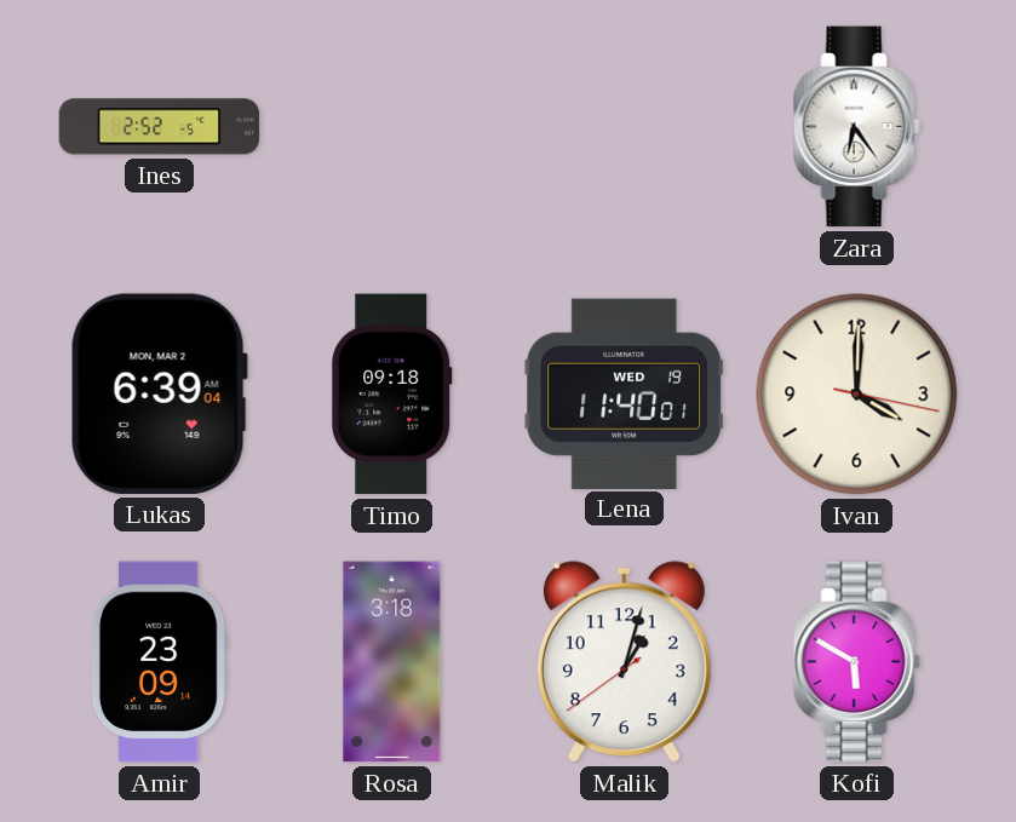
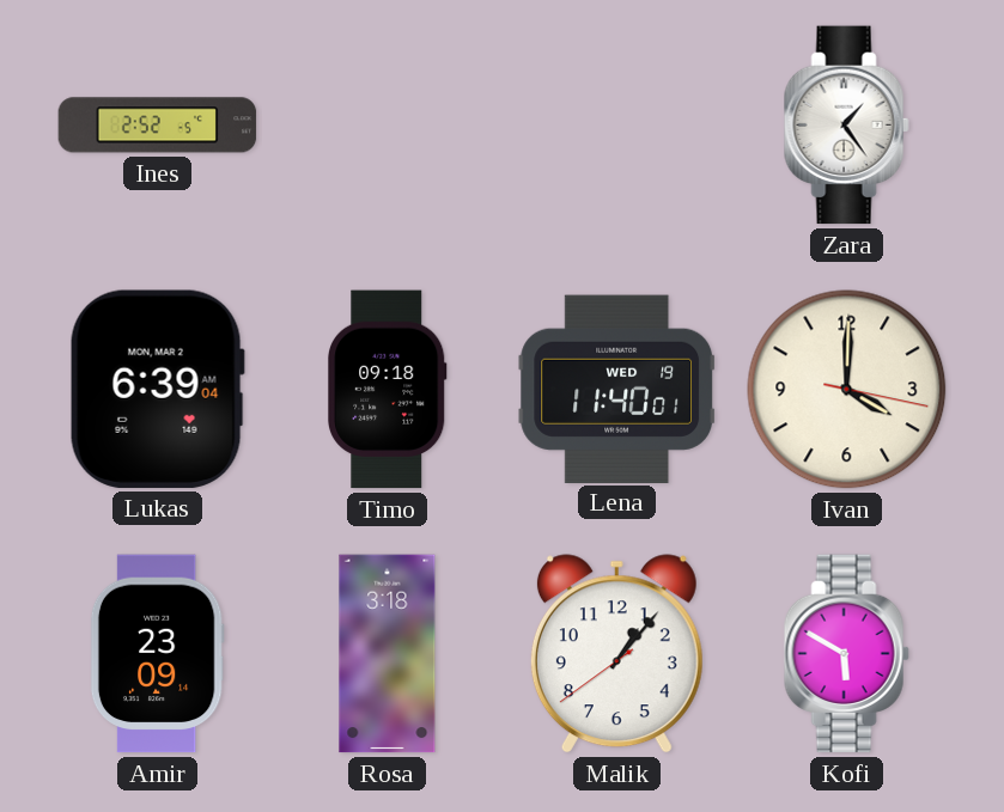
Zara: 6:24 -> 1:24
Malik: 1:02 -> 1:06
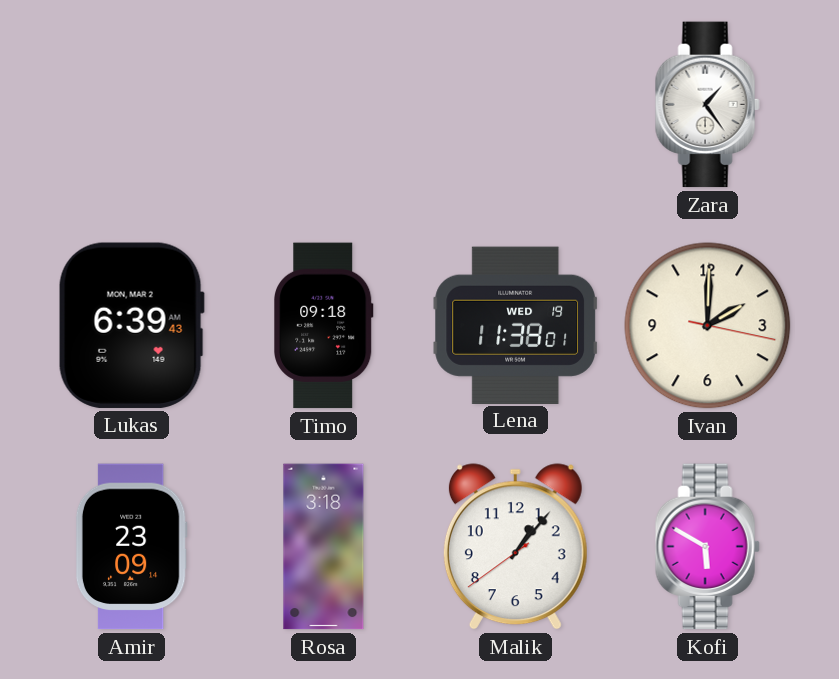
Ines: 2:52 -> none
Lukas: 6:39:04 -> 6:39:43
Lena: 11:40 -> 11:38
Ivan: 4:00 -> 2:00
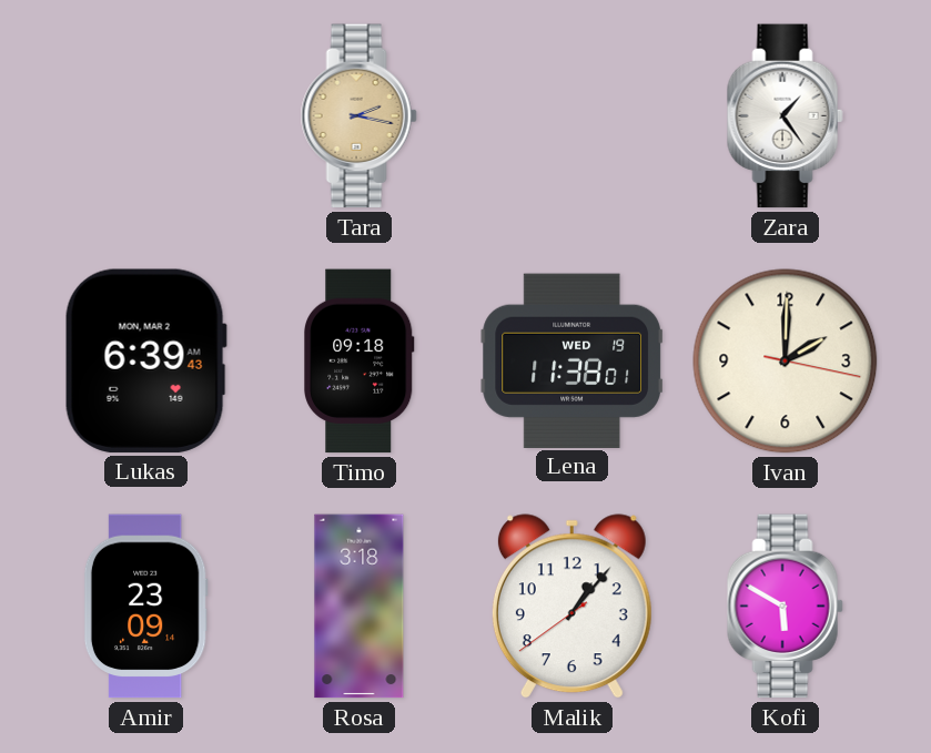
Tara: none -> 2:17
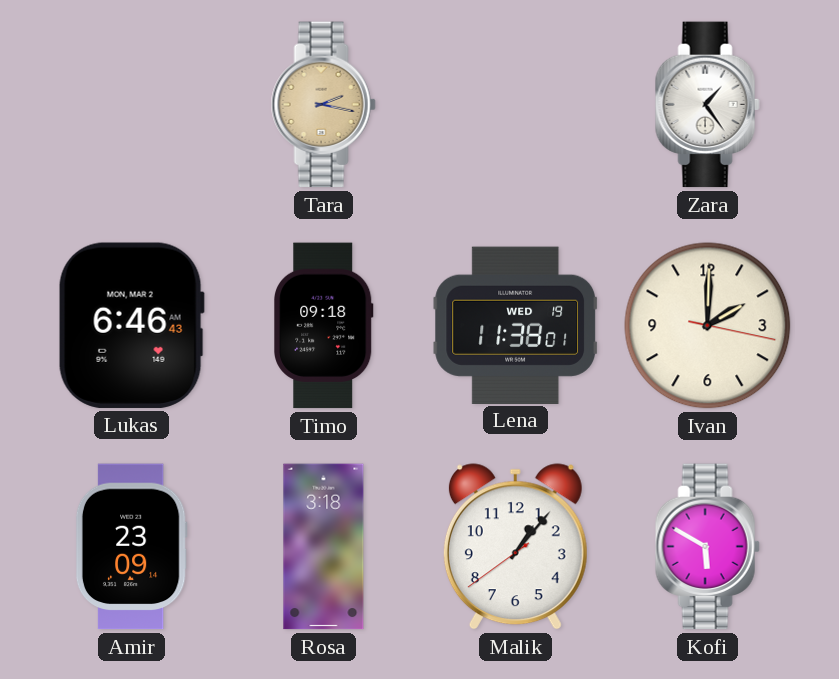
Lukas: 6:39 -> 6:46
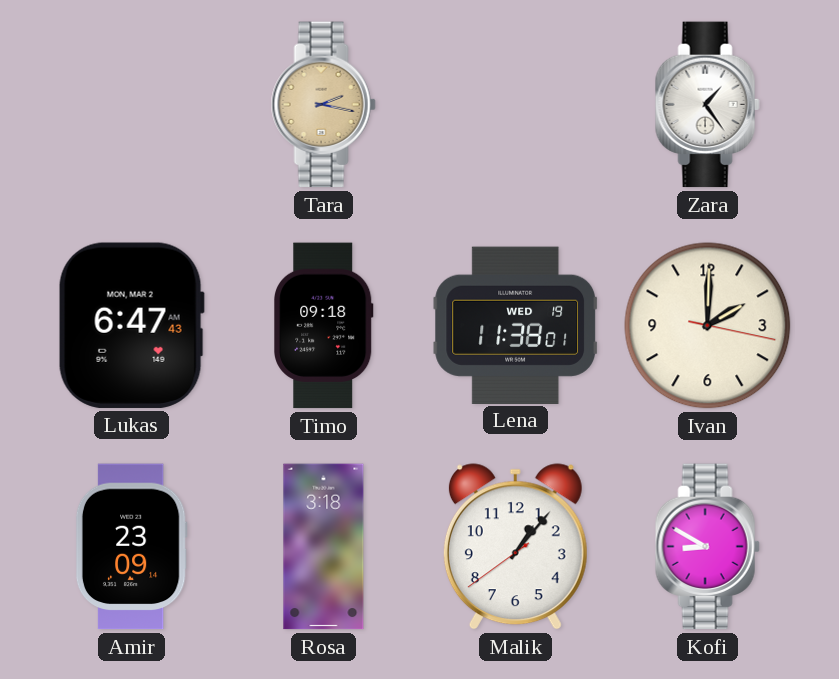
Lukas: 6:46 -> 6:47
Kofi: 5:50 -> 8:50
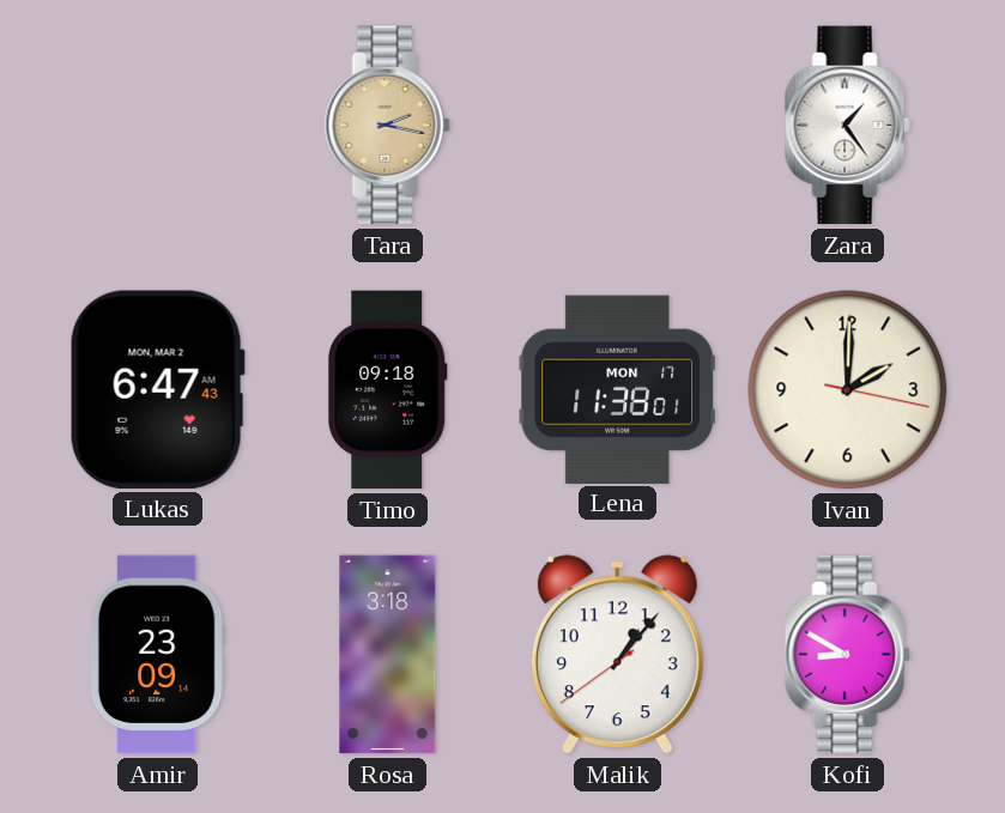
Lena date: WED 19 -> MON 17
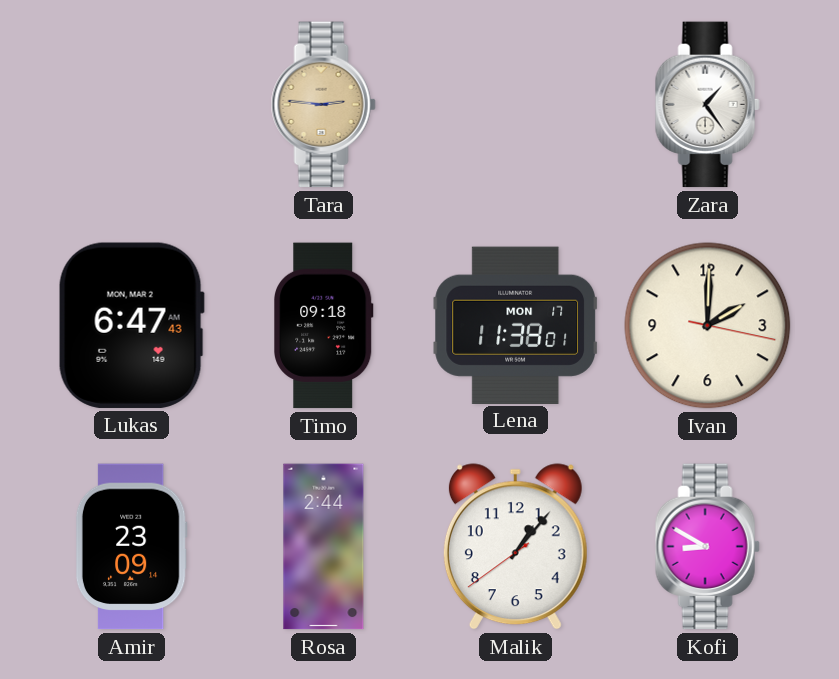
Tara: 2:17 -> 2:46
Rosa: 3:18 -> 2:44
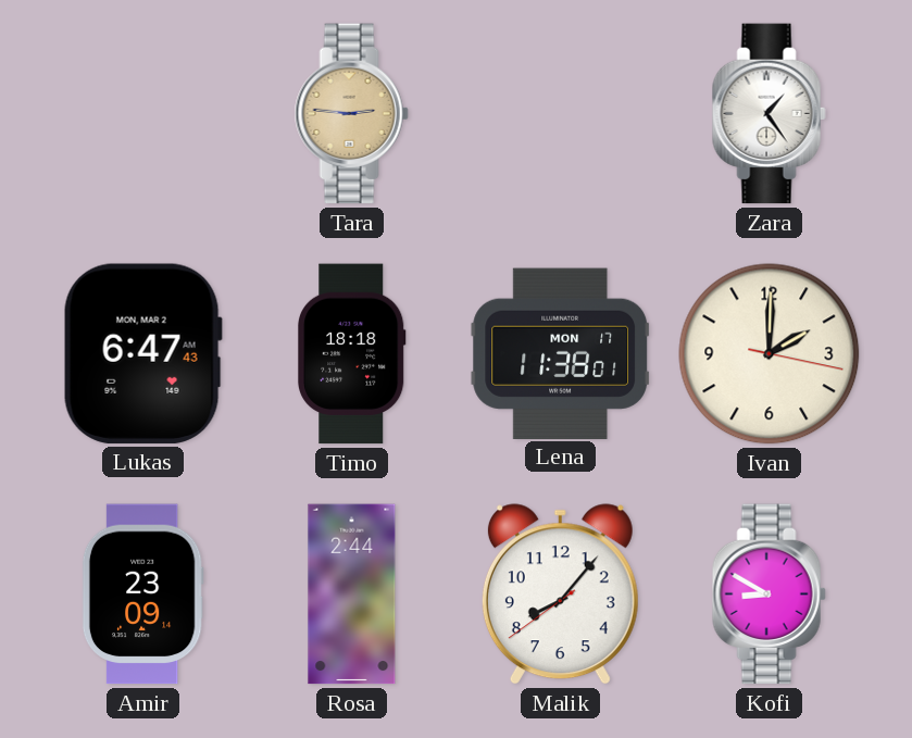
Timo: 09:18 -> 18:18
Malik: 1:06 -> 8:06
